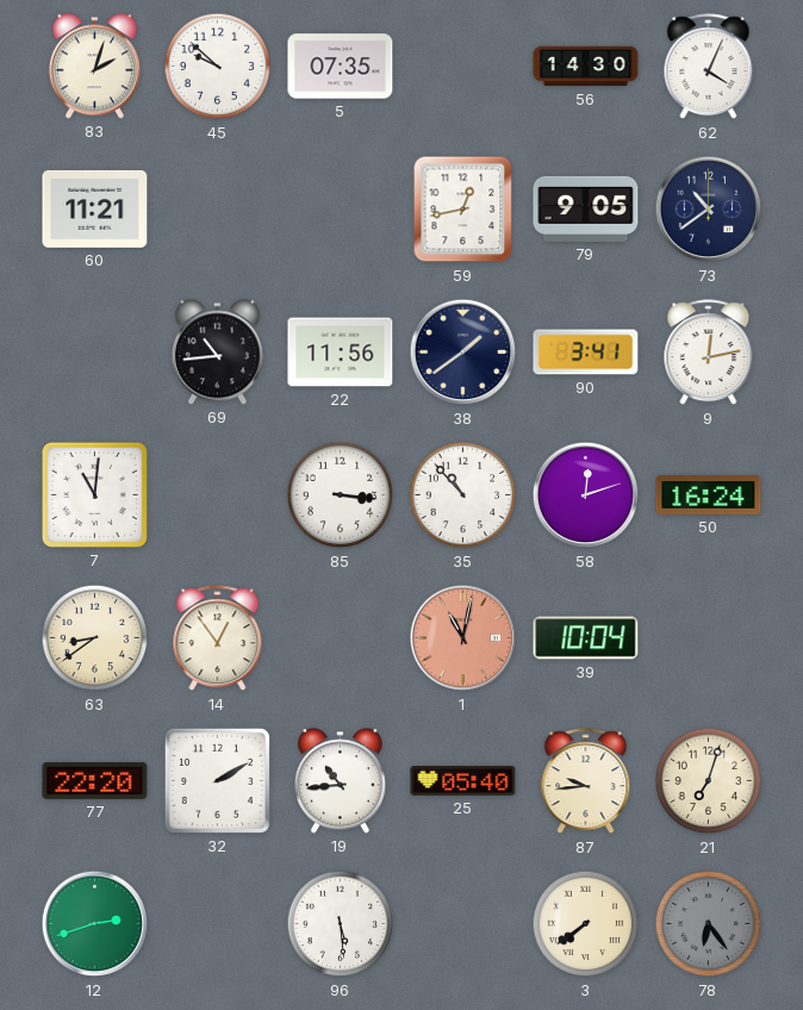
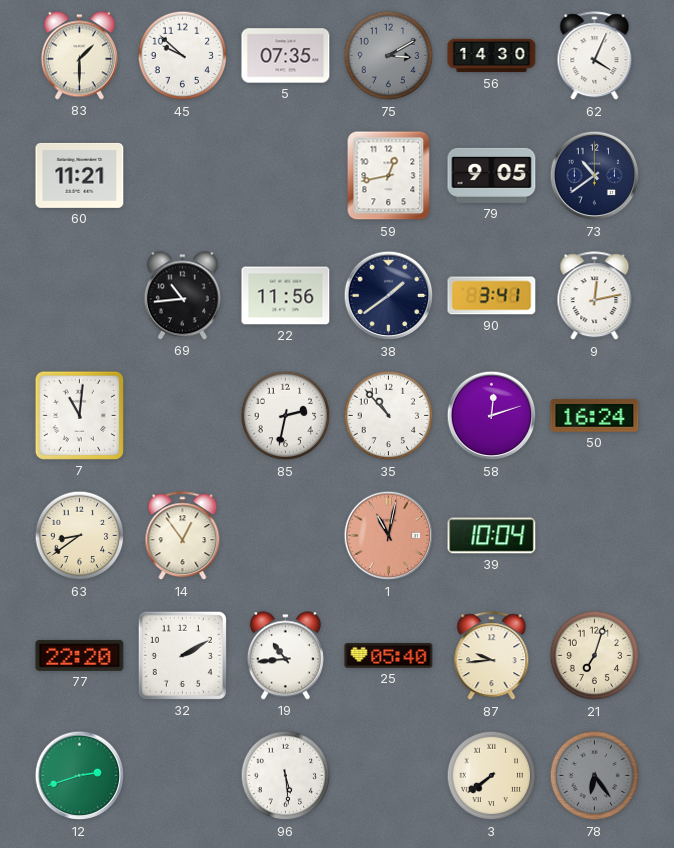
83: 2:03 -> 1:30
75: none -> 3:10
85: 3:16 -> 2:32
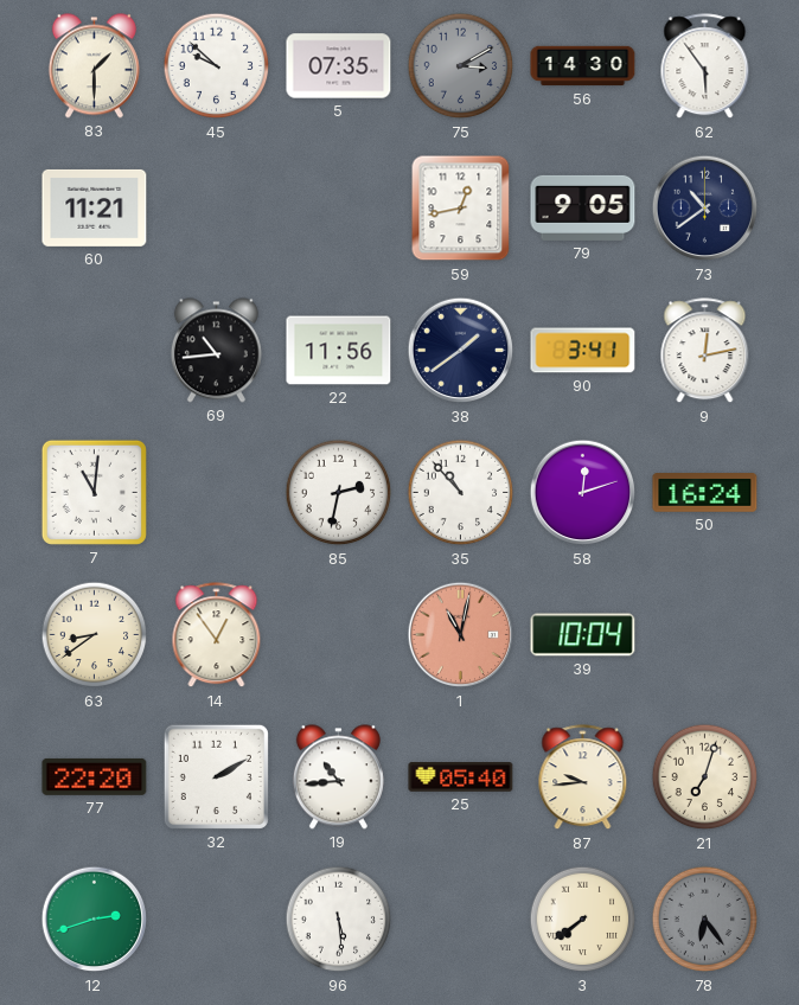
62: 4:04 -> 5:54
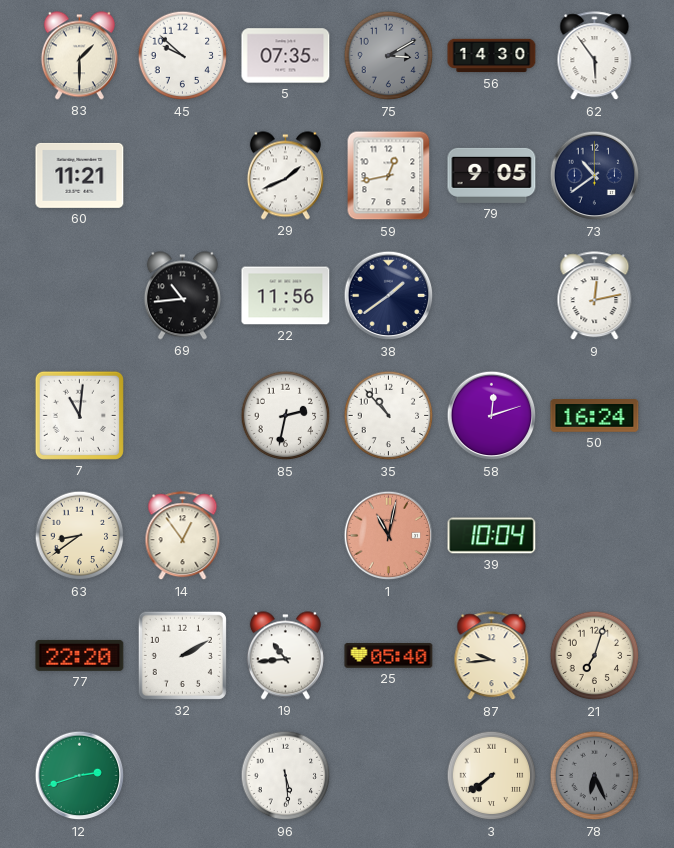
29: none -> 1:41
90: 3:41 -> none
78: 6:24 -> 6:26
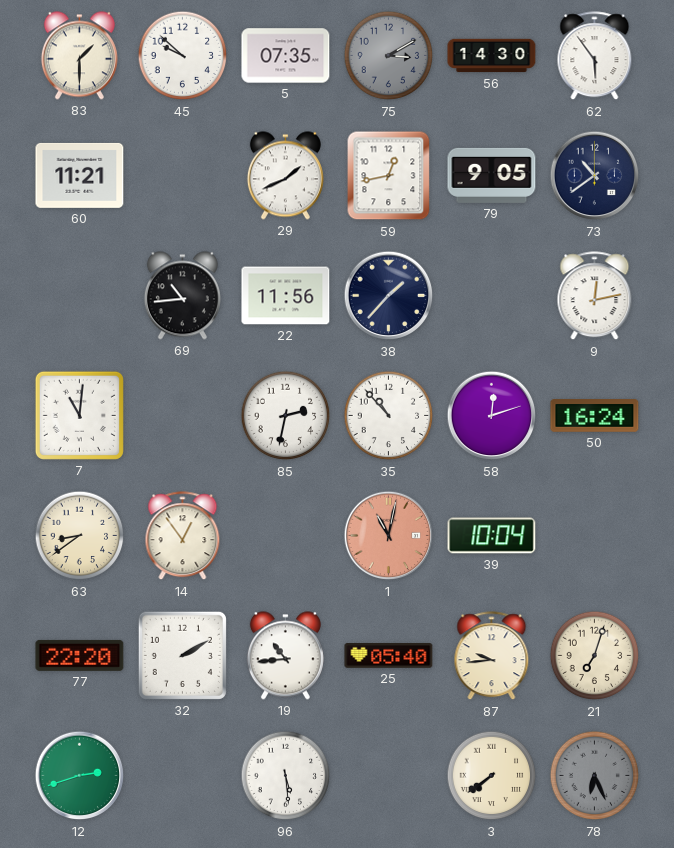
38: 1:39 -> 1:37
